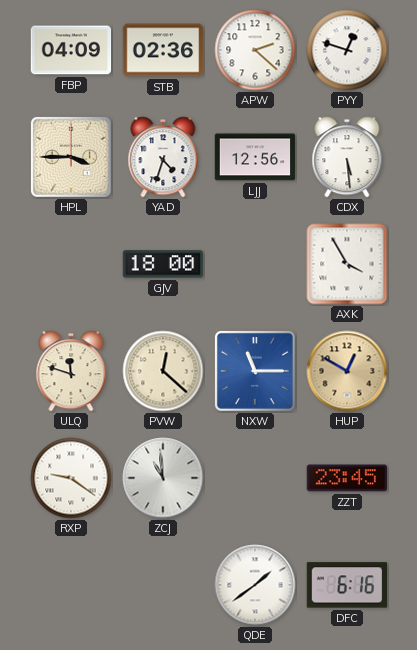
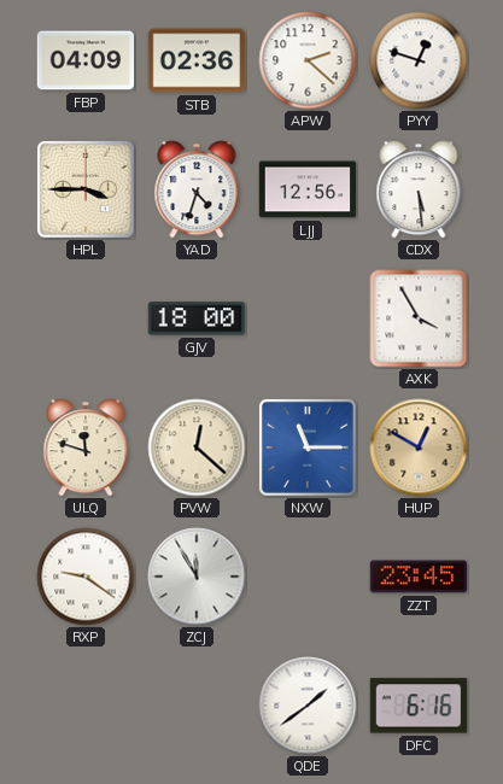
ZCJ: 10:59 -> 11:55
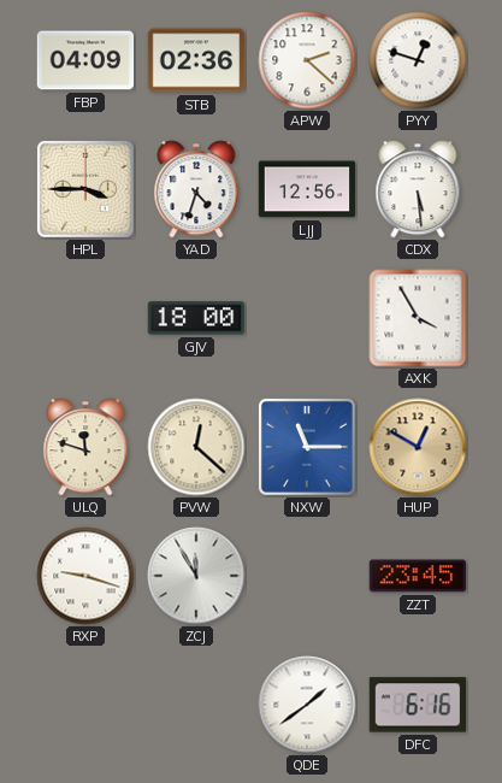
RXP: 9:21 -> 9:18
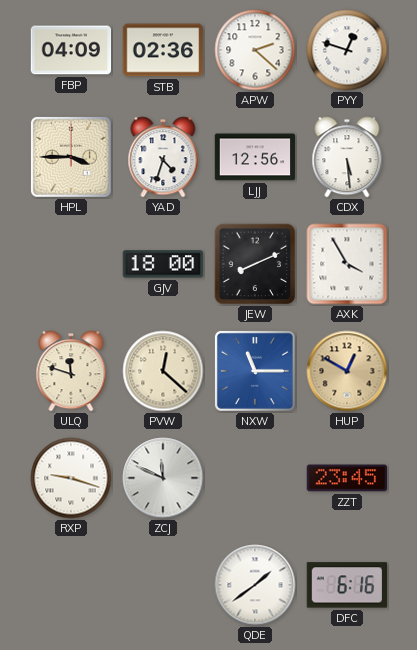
JEW: none -> 8:11
ZCJ: 11:55 -> 11:49
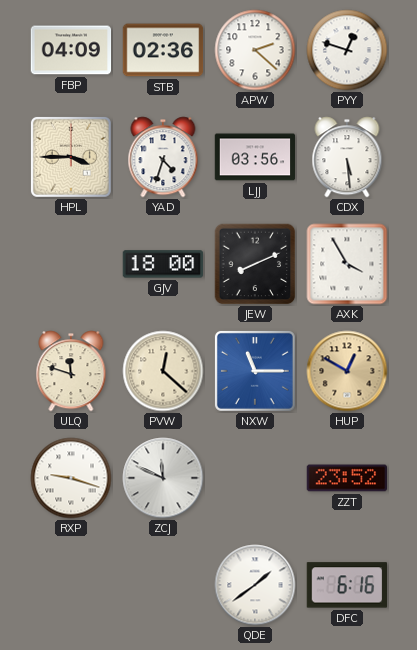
LJJ: 12:56 -> 03:56
ZZT: 23:45 -> 23:52
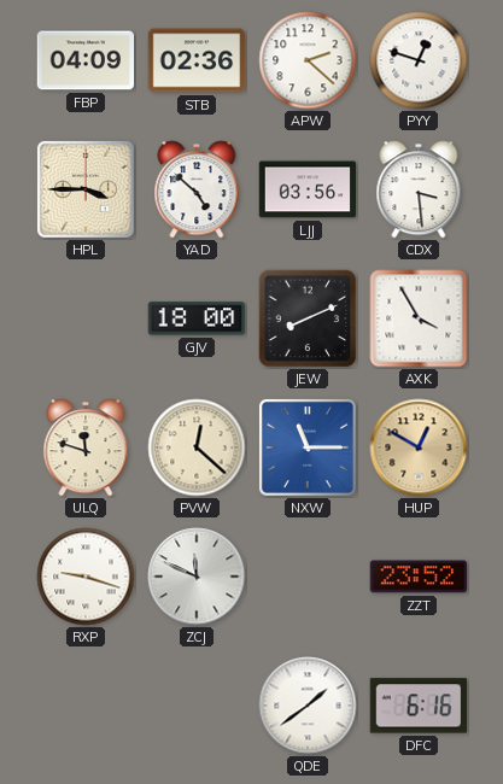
YAD: 4:33 -> 4:52
CDX: 5:29 -> 3:29
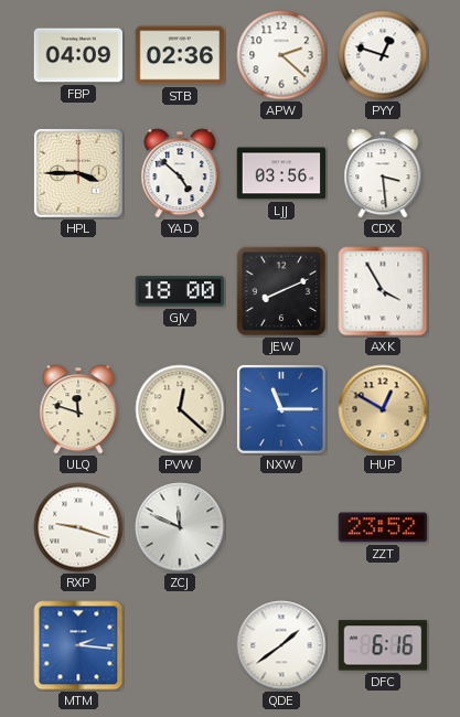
MTM: none -> 2:16
